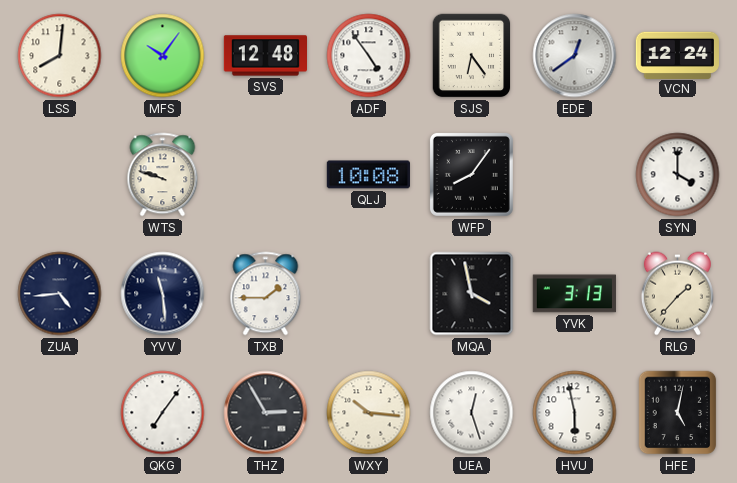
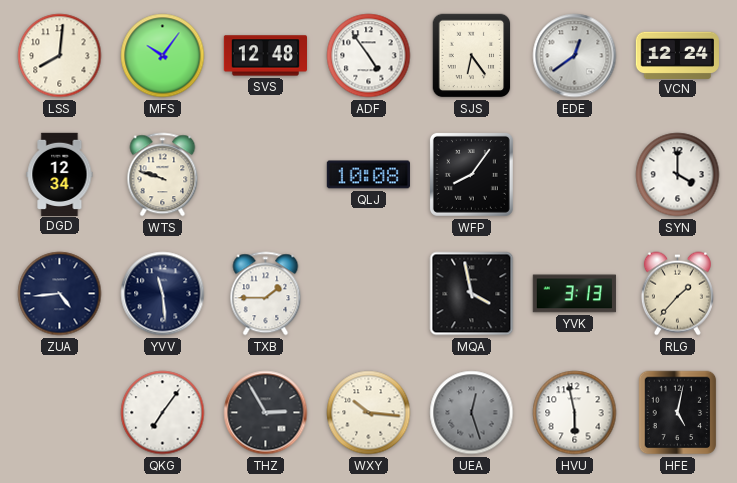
DGD: none -> 12:34
UEA dial: white -> grey
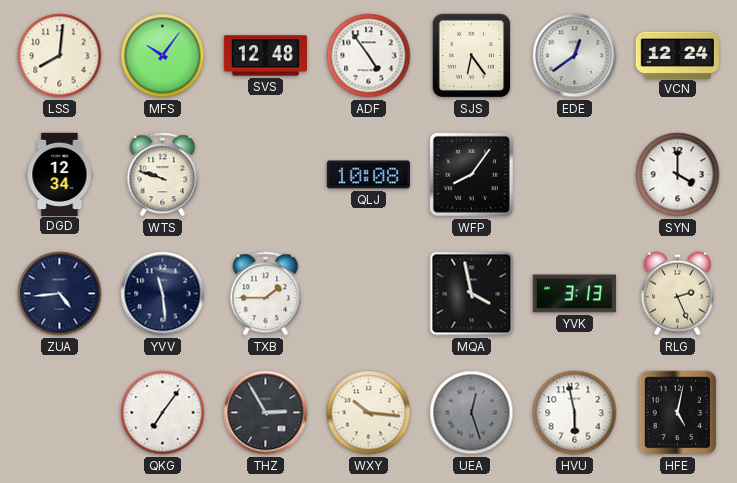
RLG: 1:37 -> 2:26
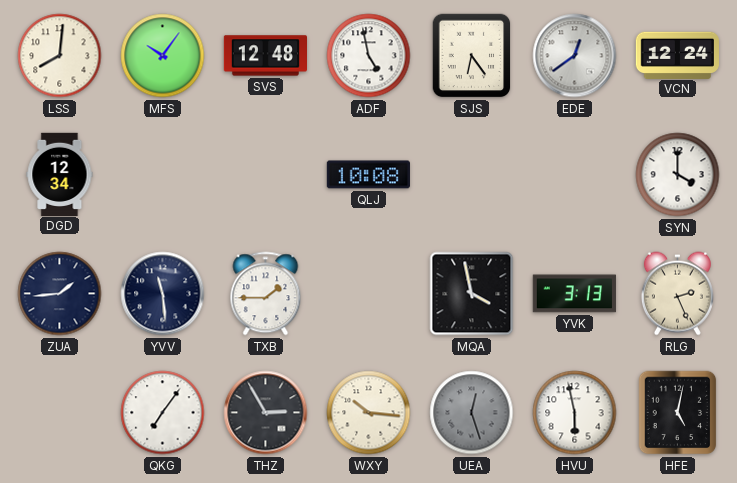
ADF: 4:54 -> 4:58
WTS: 9:48 -> none
WFP: 8:06 -> none
ZUA: 4:44 -> 1:44
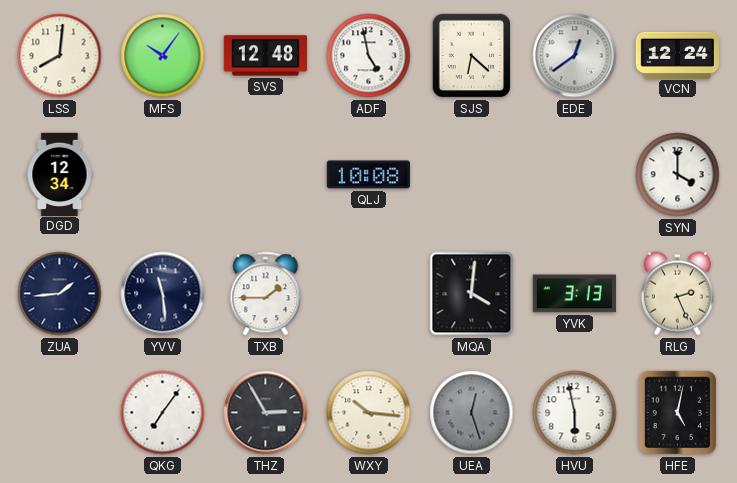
SJS: 6:24 -> 6:22
MQA: 3:58 -> 4:01
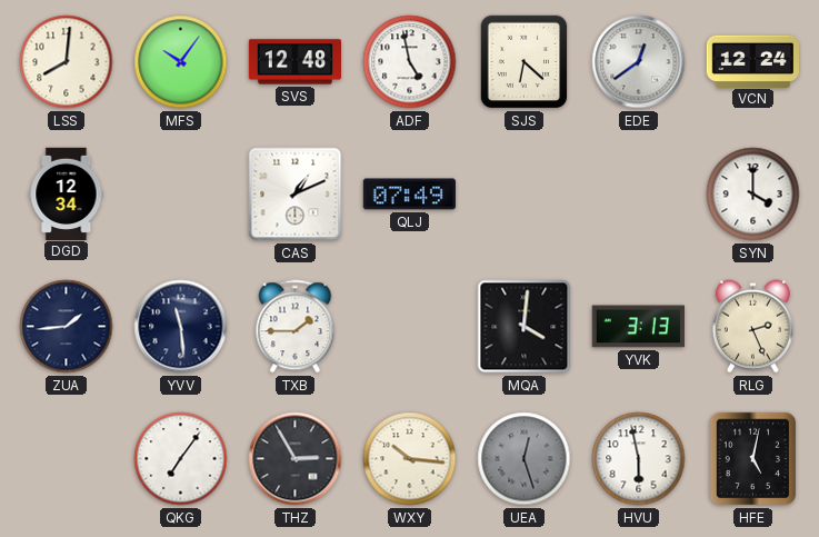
CAS: none -> 1:11
QLJ: 10:08 -> 07:49
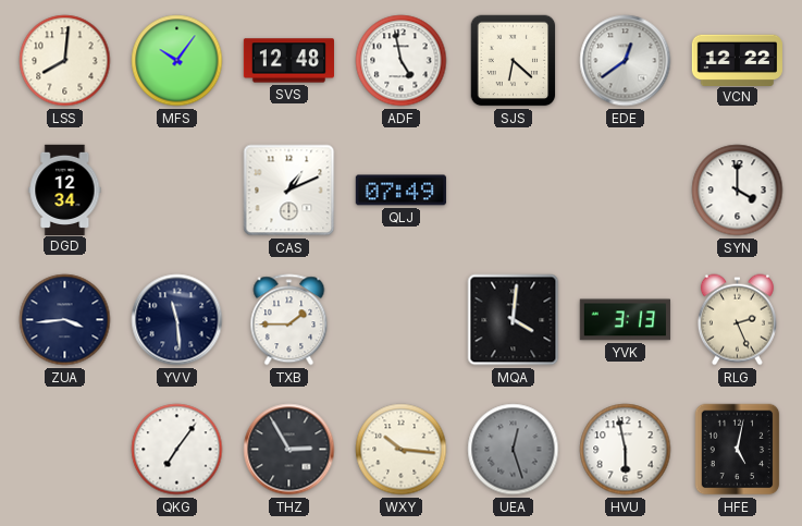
VCN: 12:24 -> 12:22
ZUA: 1:44 -> 3:44
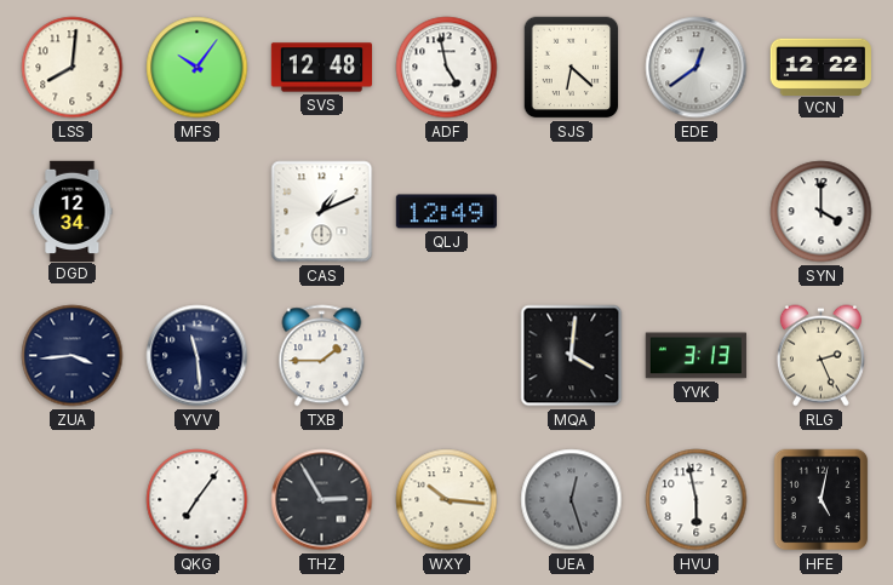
QLJ: 07:49 -> 12:49
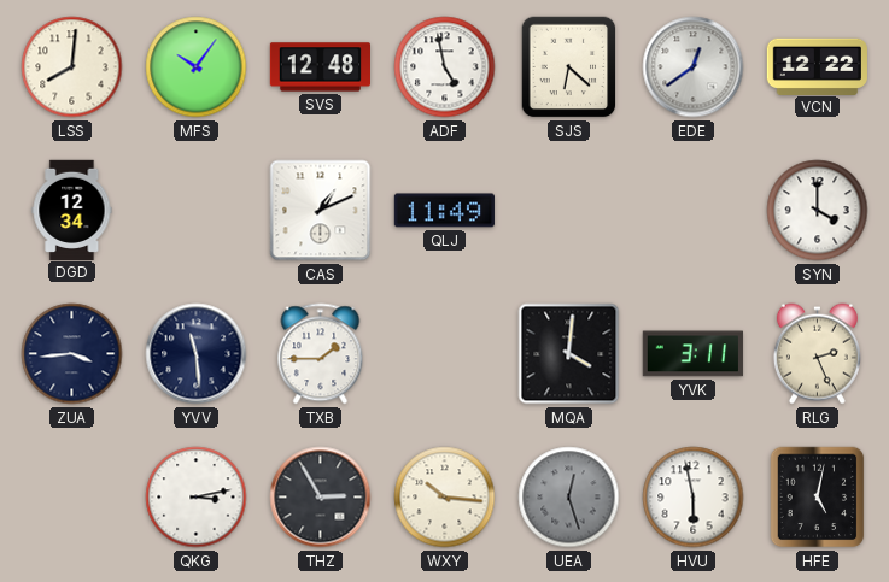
QLJ: 12:49 -> 11:49
YVK: 3:13 -> 3:11
QKG: 7:06 -> 3:13
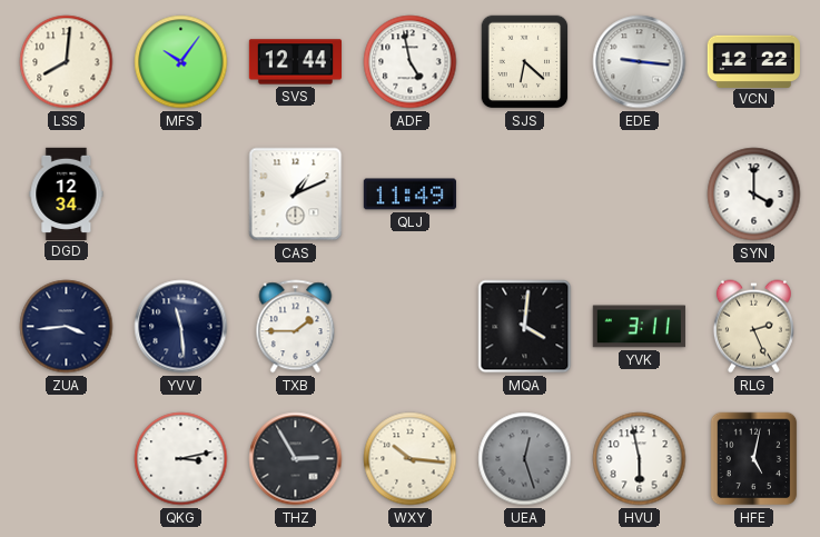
SVS: 12:48 -> 12:44
EDE: 12:39 -> 9:16
